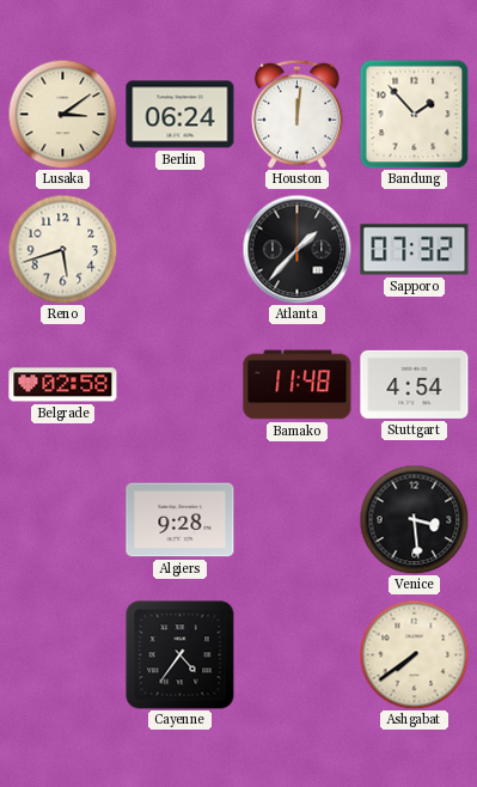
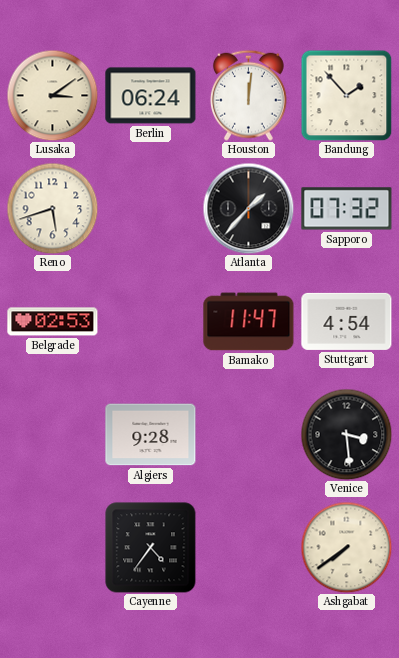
Belgrade: 02:58 -> 02:53
Bamako: 11:48 -> 11:47
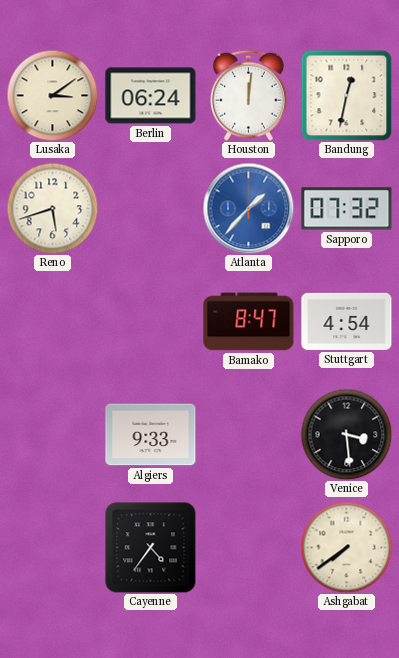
Bandung: 1:53 -> 12:32
Atlanta dial: black -> blue
Belgrade: 02:53 -> none
Bamako: 11:47 -> 8:47
Algiers: 9:28 -> 9:33
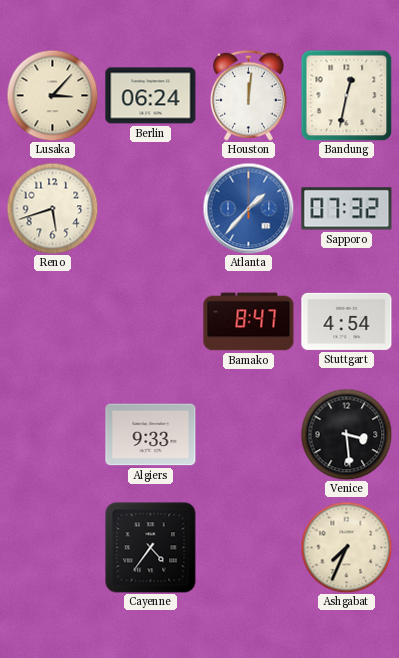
Lusaka: 3:09 -> 3:07
Ashgabat: 7:39 -> 7:34
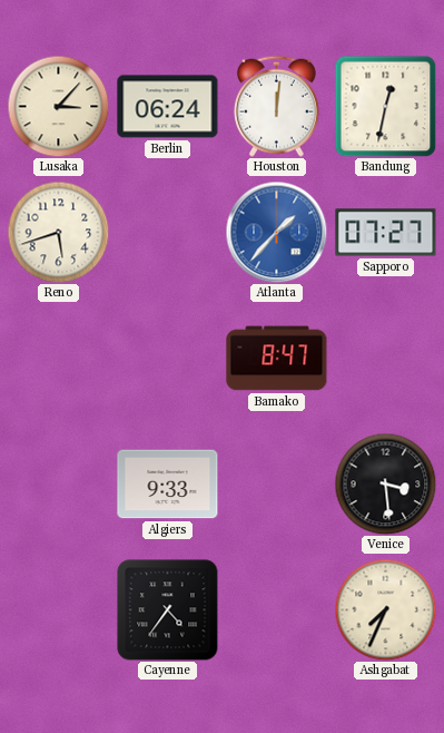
Sapporo: 07:32 -> 07:27
Stuttgart: 4:54 -> none
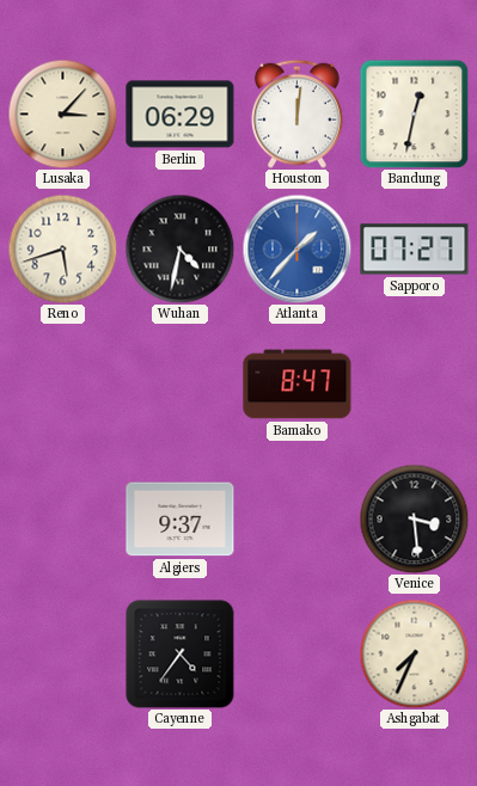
Berlin: 06:24 -> 06:29
Wuhan: none -> 4:32
Algiers: 9:33 -> 9:37
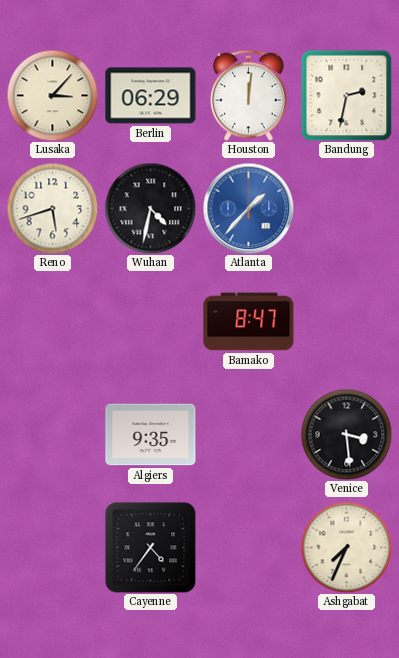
Bandung: 12:32 -> 2:32
Sapporo: 07:27 -> none
Algiers: 9:37 -> 9:35
